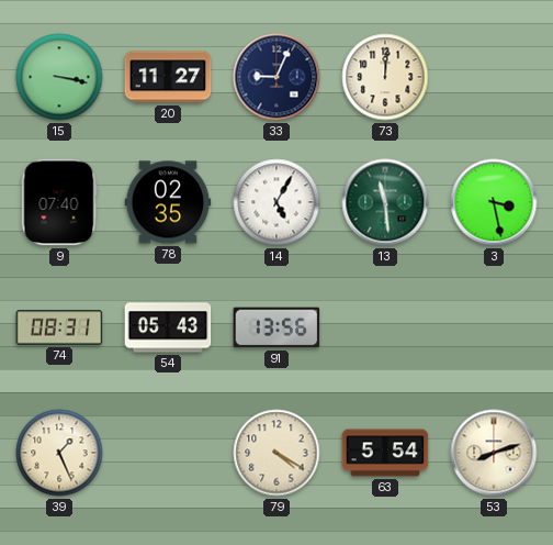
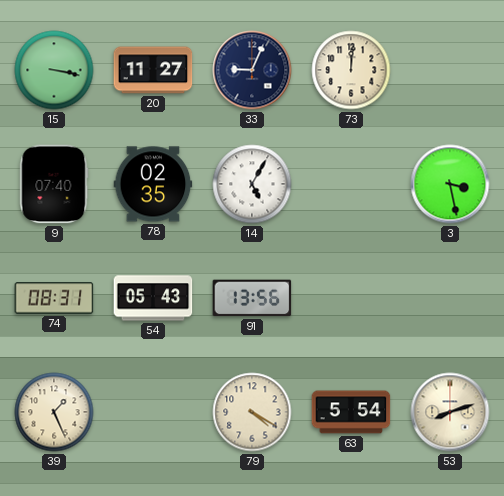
13: 11:29 -> none
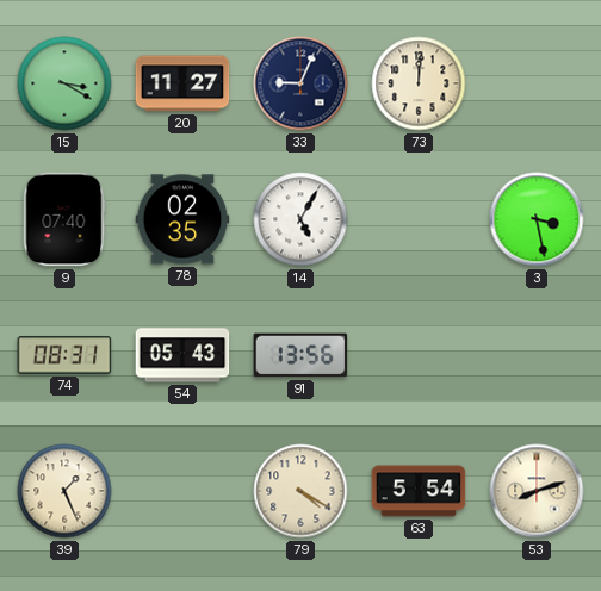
15: 3:17 -> 3:20
